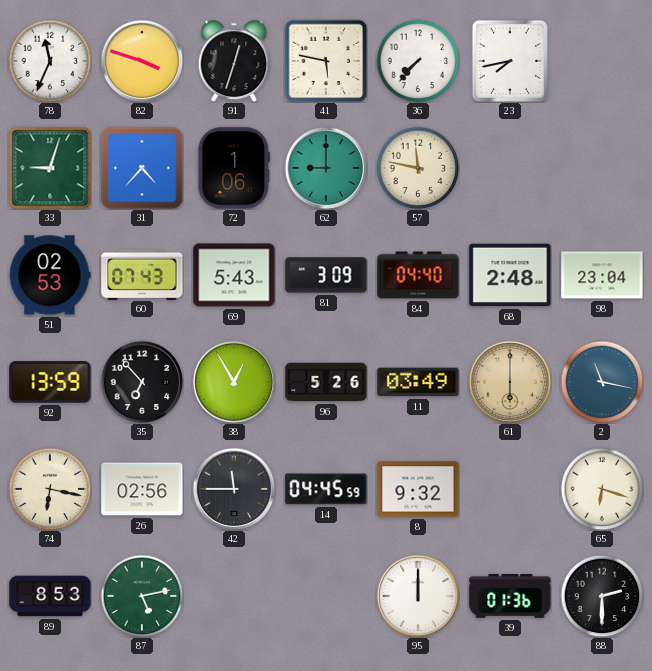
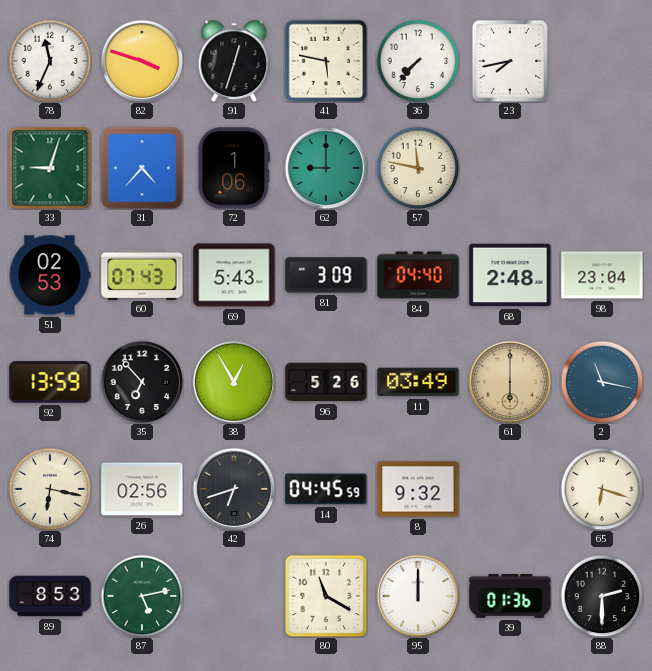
42: 11:45 -> 6:42
80: none -> 11:20
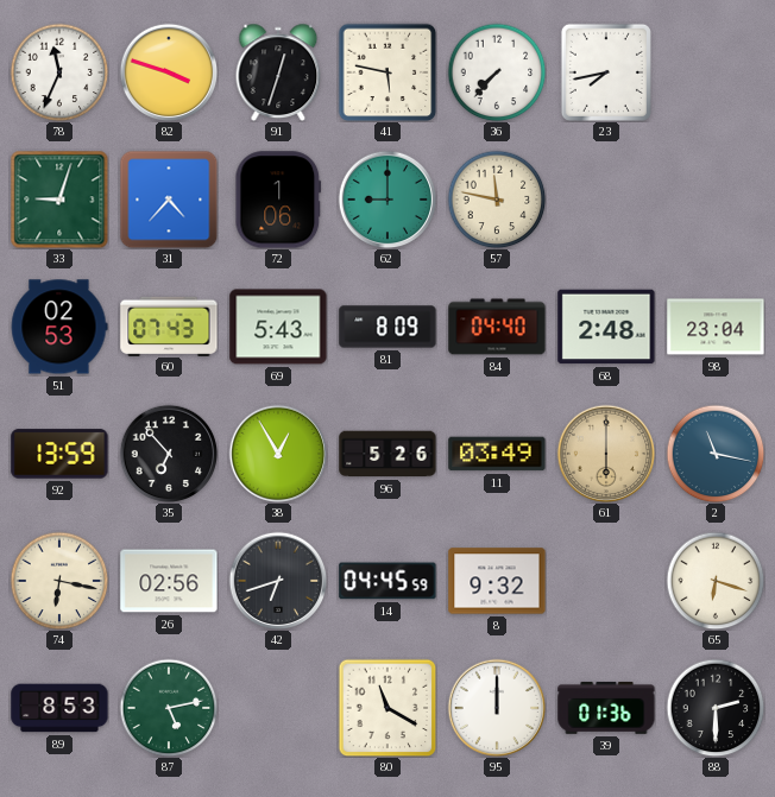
81: 3:09 -> 8:09
